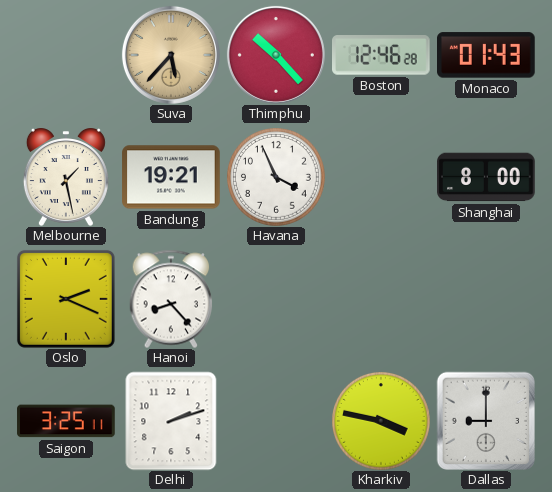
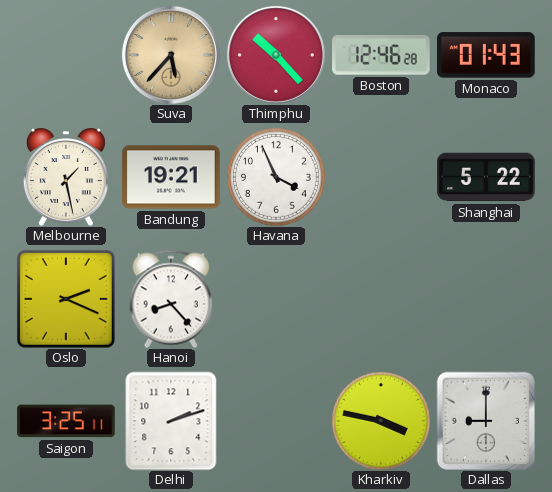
Shanghai: 8:00 -> 5:22
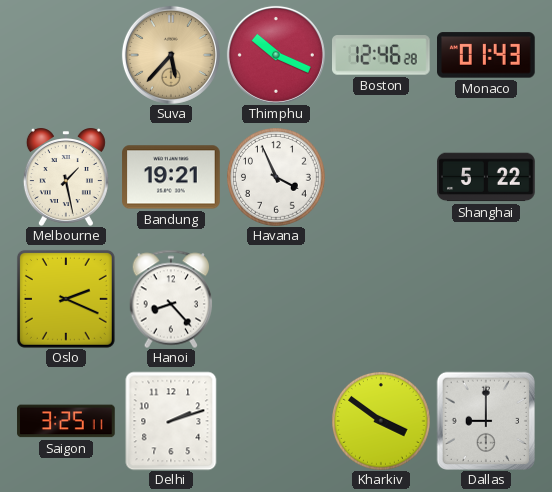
Thimphu: 10:23 -> 10:19
Kharkiv: 3:47 -> 3:51
